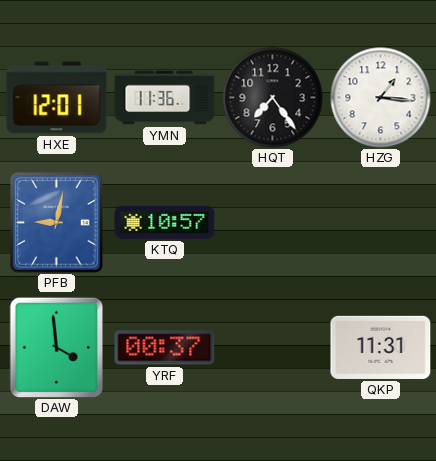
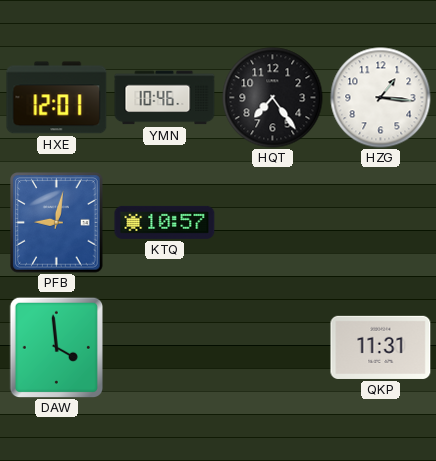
YMN: 11:36 -> 10:46
YRF: 00:37 -> none
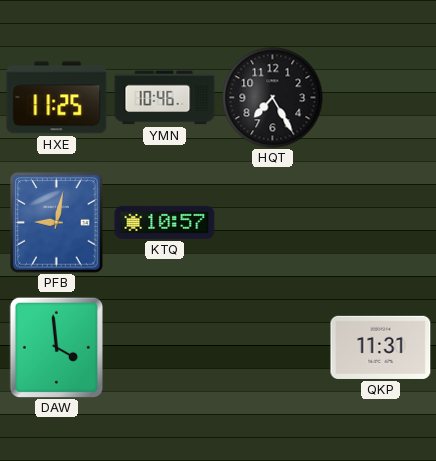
HXE: 12:01 -> 11:25
HQT: 7:24 -> 7:25
HZG: 1:16 -> none
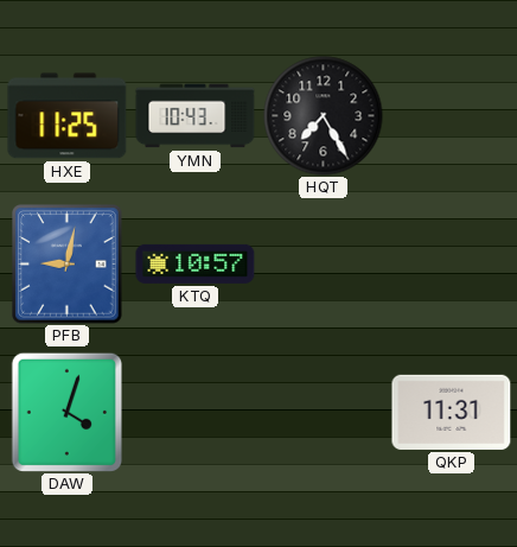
YMN: 10:46 -> 10:43
DAW: 3:59 -> 4:03
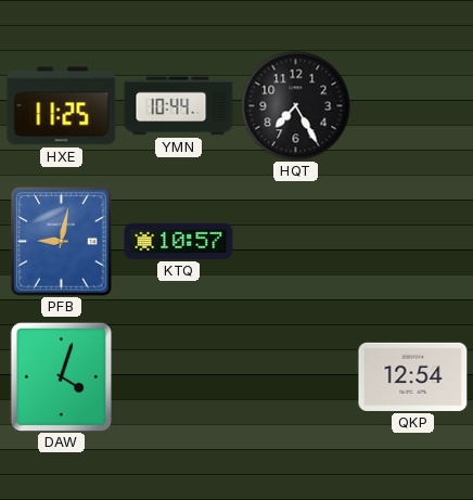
YMN: 10:43 -> 10:44
QKP: 11:31 -> 12:54
